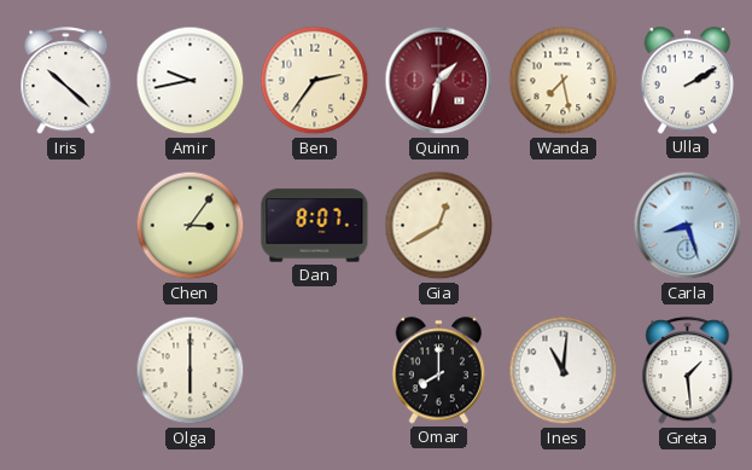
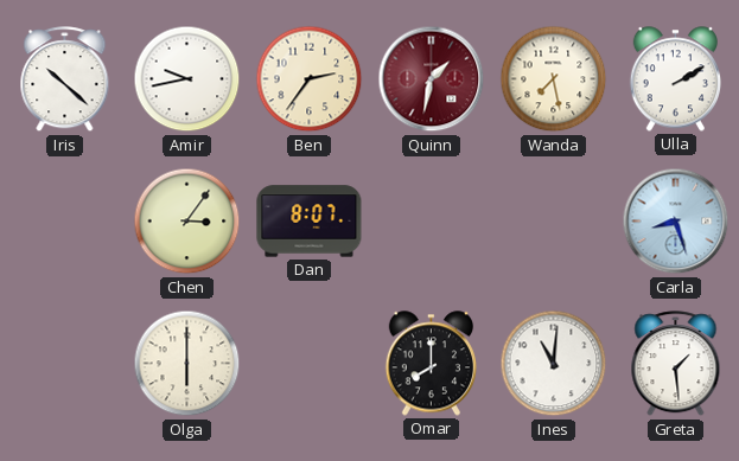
Gia: 12:40 -> none
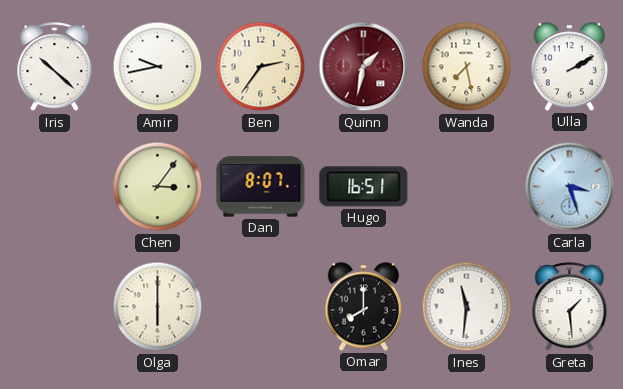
Hugo: none -> 16:51
Carla: 8:27 -> 3:27
Ines: 11:01 -> 11:31
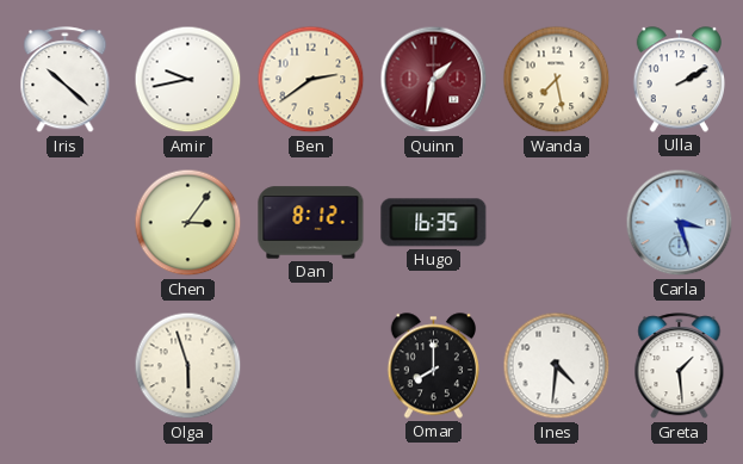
Ben: 2:36 -> 2:39
Dan: 8:07 -> 8:12
Hugo: 16:51 -> 16:35
Olga: 6:00 -> 5:57
Ines: 11:31 -> 4:31
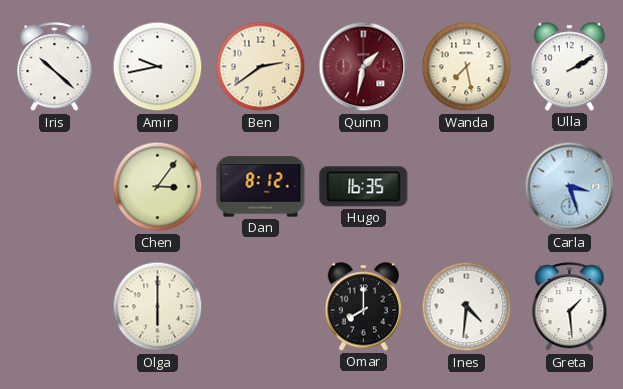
Olga: 5:57 -> 6:00
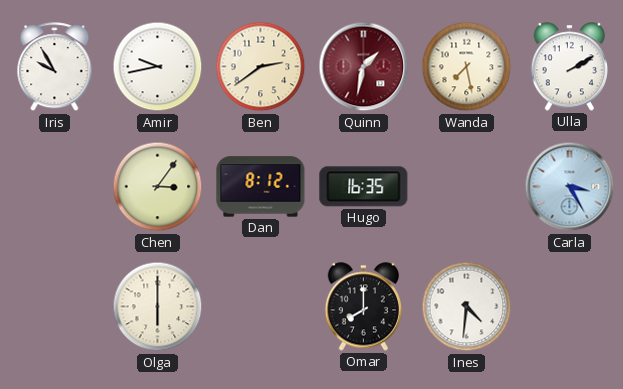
Iris: 10:22 -> 9:55
Carla: 3:27 -> 3:25
Greta: 1:29 -> none
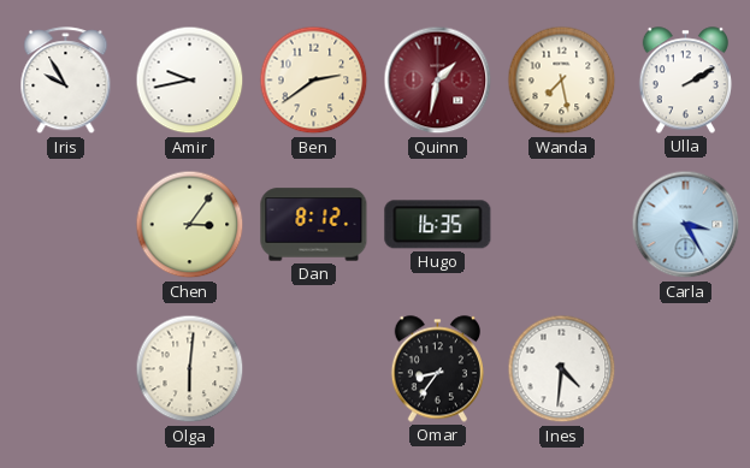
Olga: 6:00 -> 6:01
Omar: 8:00 -> 8:36
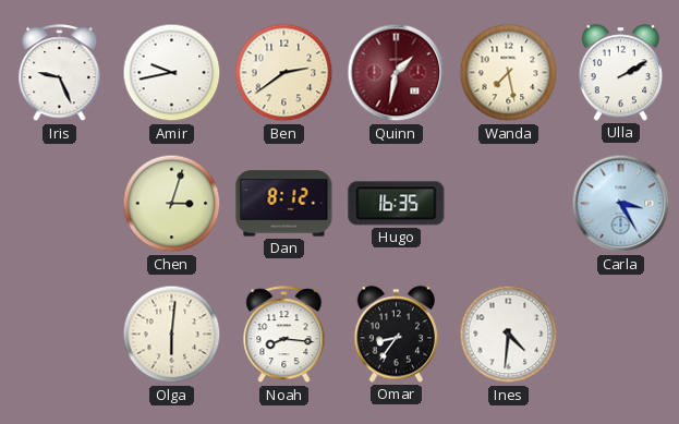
Iris: 9:55 -> 9:26
Chen: 3:06 -> 3:03
Noah: none -> 8:16
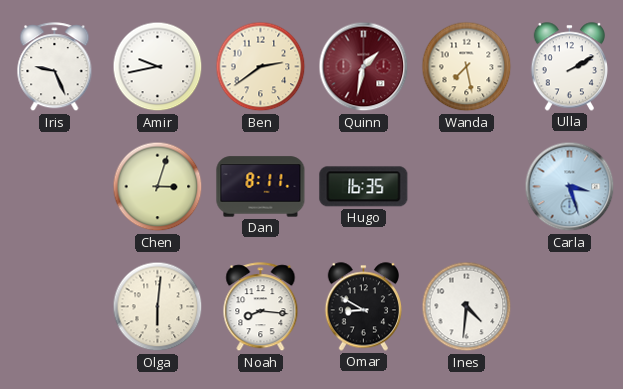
Dan: 8:12 -> 8:11
Carla: 3:25 -> 3:27
Omar: 8:36 -> 8:50
